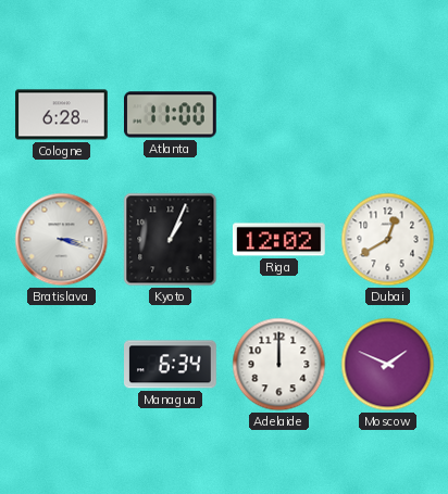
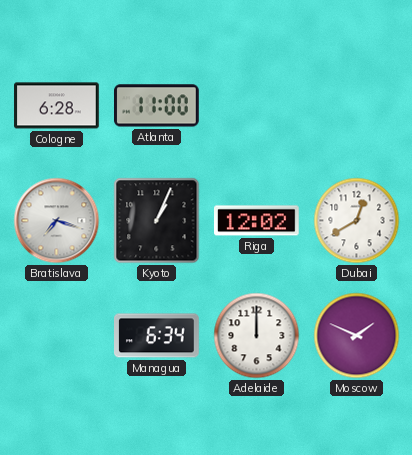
Bratislava: 3:18 -> 7:18
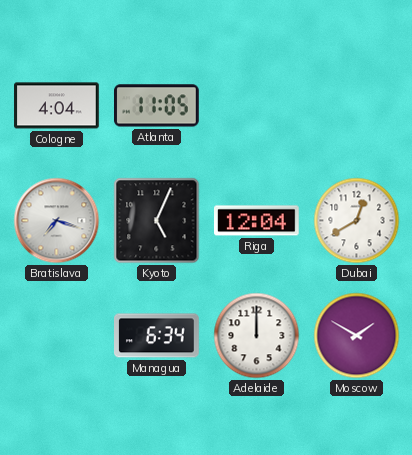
Cologne: 6:28 -> 4:04
Atlanta: 11:00 -> 11:05
Kyoto: 1:04 -> 5:04
Riga: 12:02 -> 12:04
Moscow: 1:49 -> 1:50
